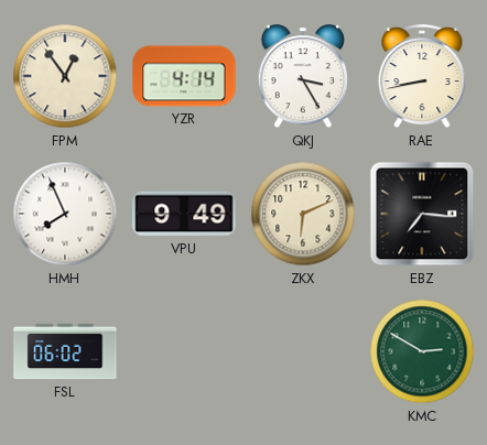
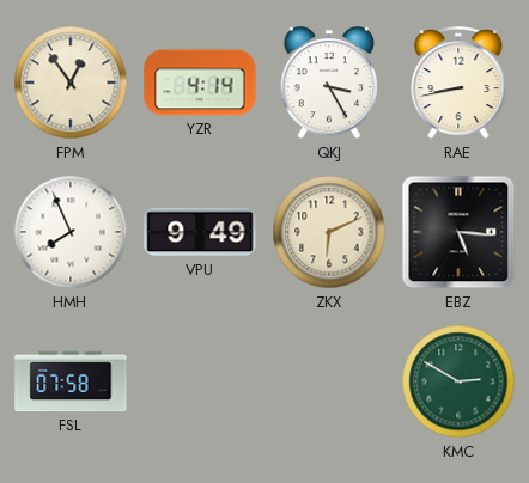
EBZ: 7:16 -> 5:16
FSL: 06:02 -> 07:58
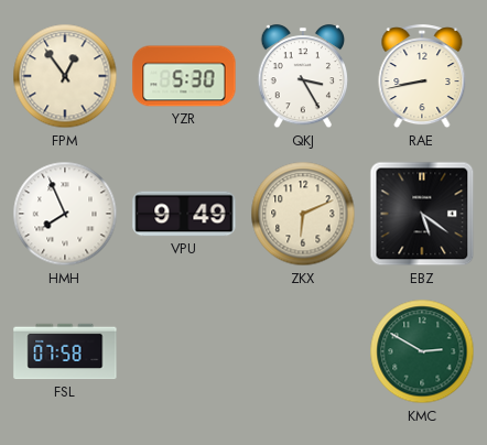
YZR: 4:14 -> 5:30
EBZ: 5:16 -> 5:21
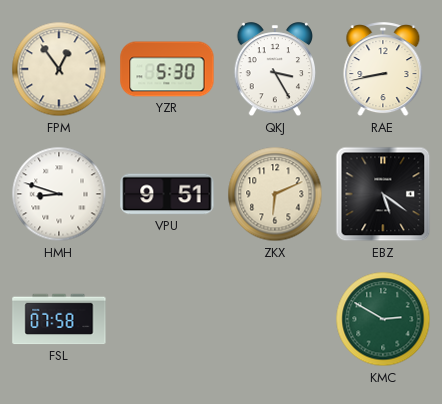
HMH: 7:56 -> 8:48
VPU: 9:49 -> 9:51
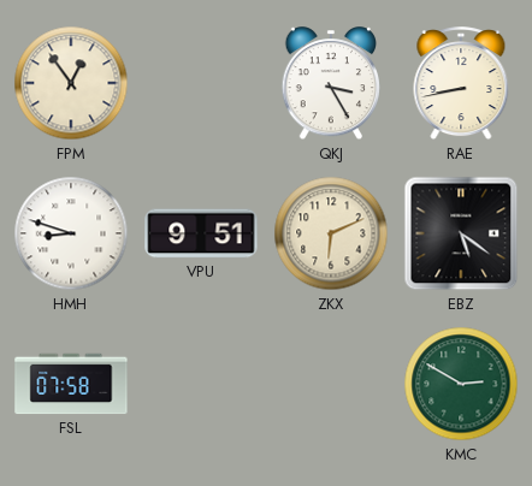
YZR: 5:30 -> none
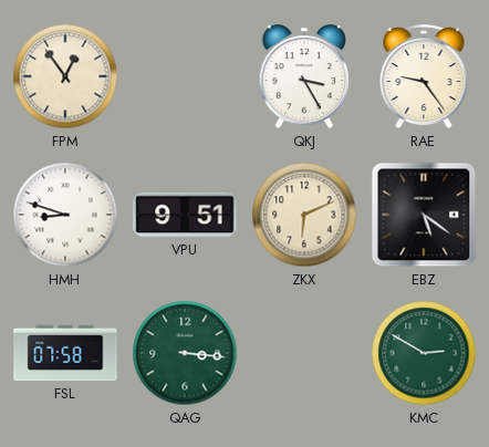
RAE: 8:43 -> 9:24
QAG: none -> 3:16
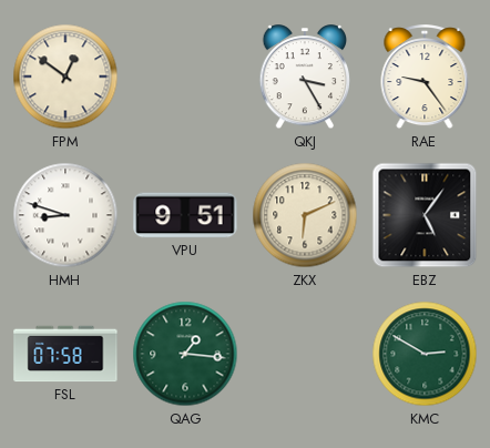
FPM: 12:54 -> 12:51
EBZ: 5:21 -> 5:06
QAG: 3:16 -> 1:16
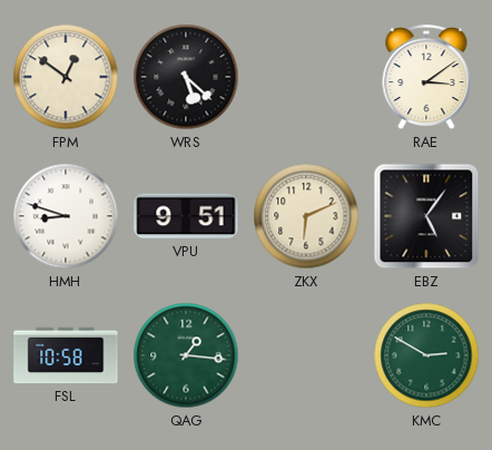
WRS: none -> 5:22
QKJ: 3:25 -> none
RAE: 9:24 -> 3:09
FSL: 07:58 -> 10:58
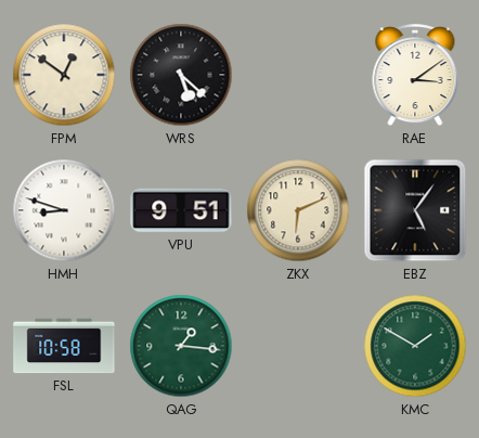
KMC: 2:50 -> 1:50
